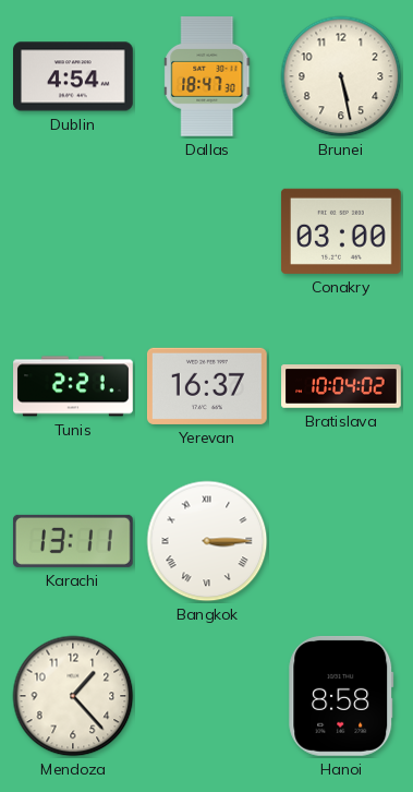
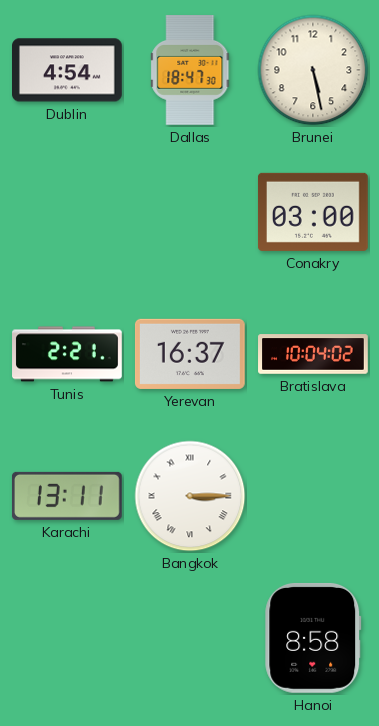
Mendoza: 1:23 -> none
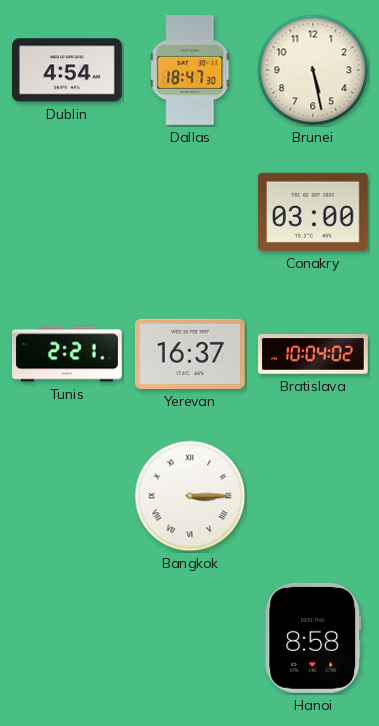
Karachi: 13:11 -> none
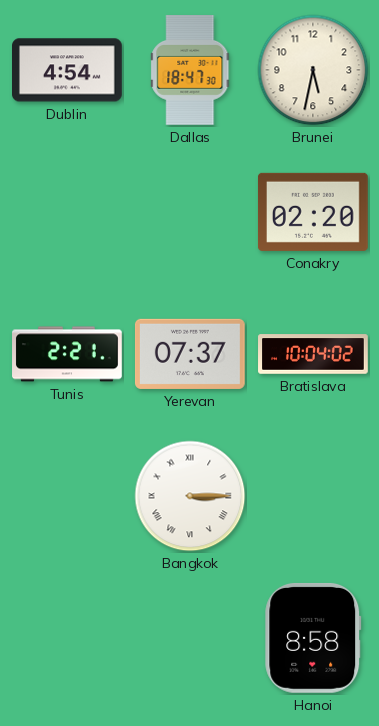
Brunei: 5:28 -> 5:32
Conakry: 03:00 -> 02:20
Yerevan: 16:37 -> 07:37
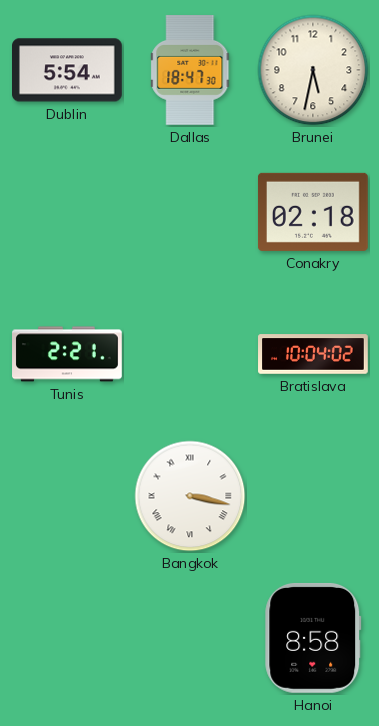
Dublin: 4:54 -> 5:54
Conakry: 02:20 -> 02:18
Yerevan: 07:37 -> none
Bangkok: 3:15 -> 3:17
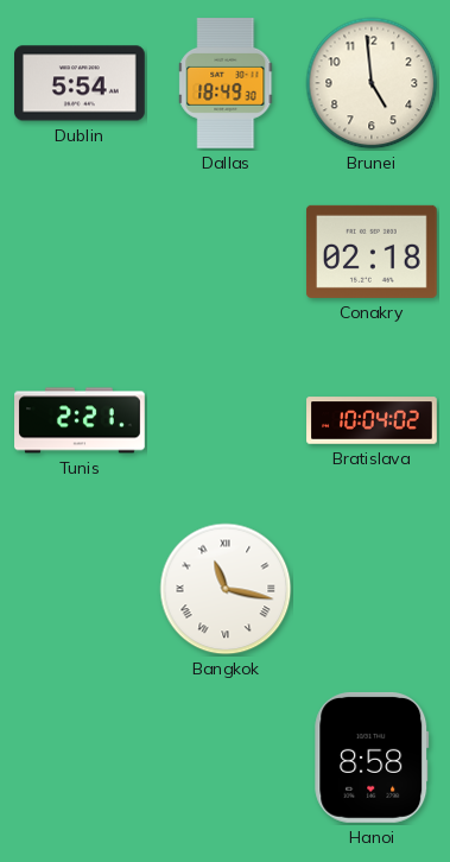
Dallas: 18:47 -> 18:49
Brunei: 5:32 -> 4:59
Bangkok: 3:17 -> 11:17
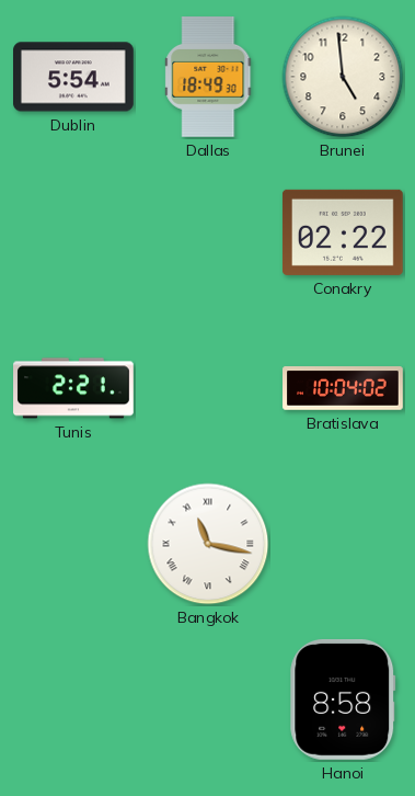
Conakry: 02:18 -> 02:22
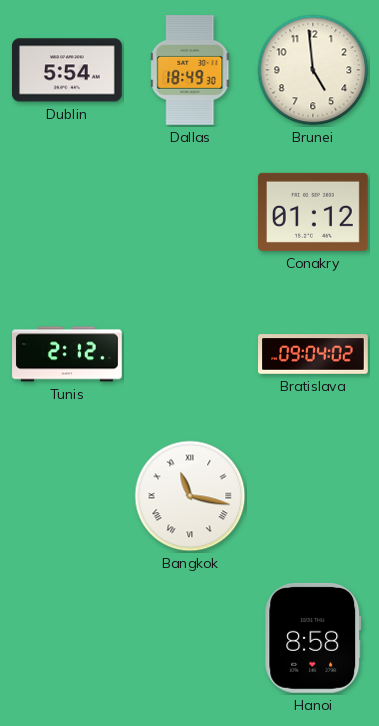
Conakry: 02:22 -> 01:12
Tunis: 2:21 -> 2:12
Bratislava: 10:04 -> 09:04
